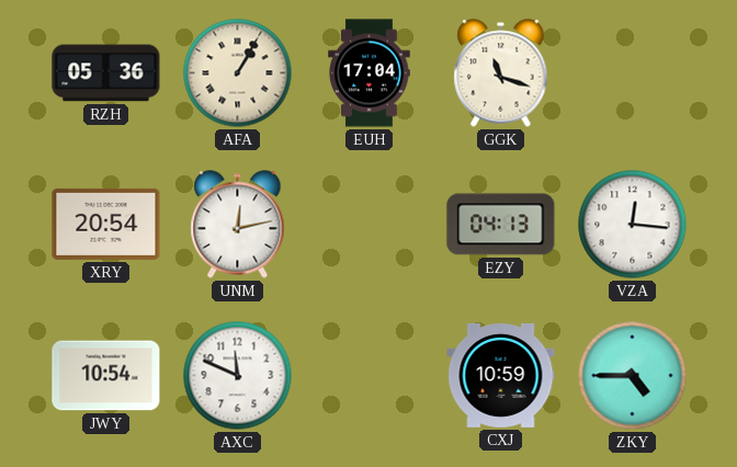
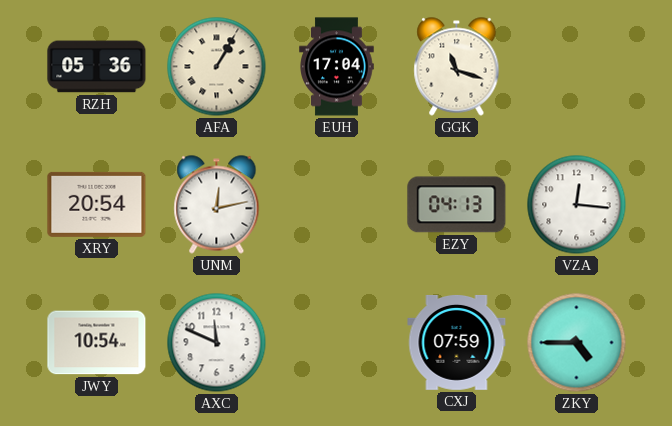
CXJ: 10:59 -> 07:59
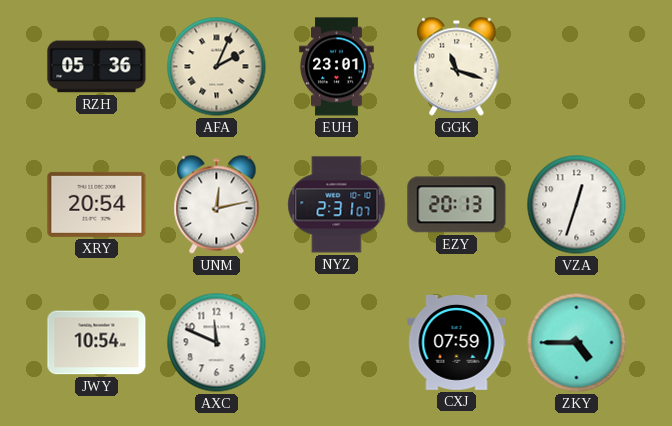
AFA: 1:05 -> 2:04
EUH: 17:04 -> 23:01
NYZ: none -> 2:31
EZY: 04:13 -> 20:13
VZA: 12:16 -> 12:33
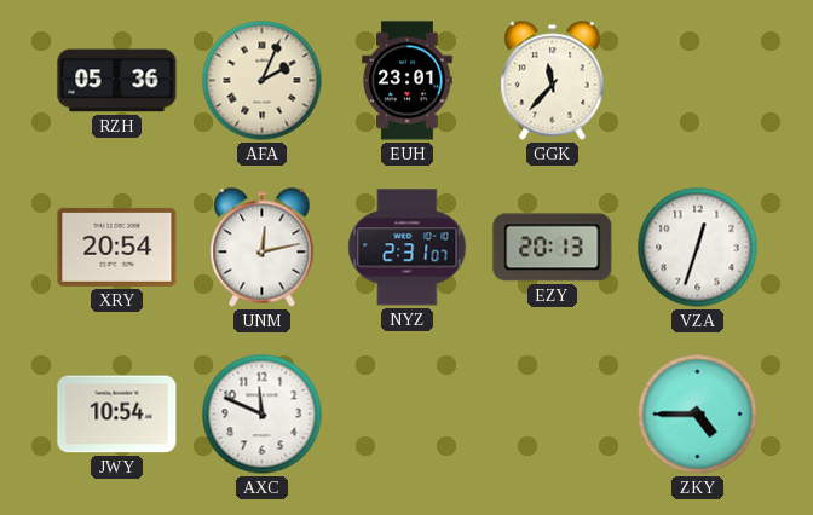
GGK: 11:18 -> 11:37
CXJ: 07:59 -> none
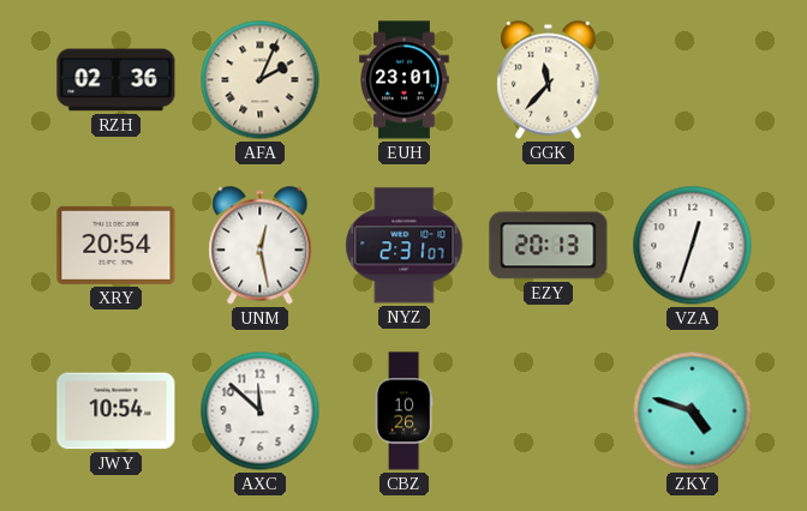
RZH: 05:36 -> 02:36
UNM: 12:13 -> 12:28
AXC: 11:49 -> 11:52
CBZ: none -> 10:26
ZKY: 4:45 -> 4:48
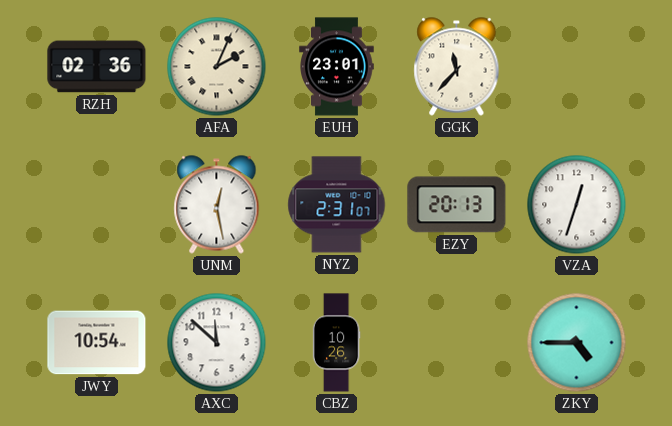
XRY: 20:54 -> none
ZKY: 4:48 -> 4:45
